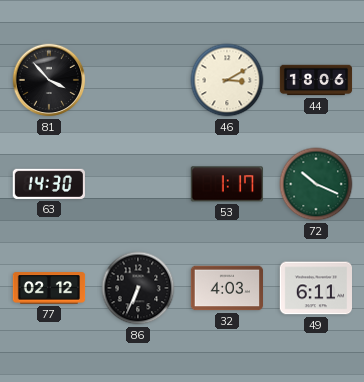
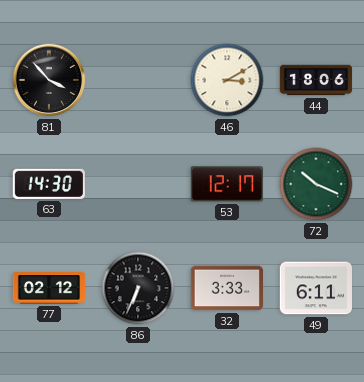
53: 1:17 -> 12:17
32: 4:03 -> 3:33
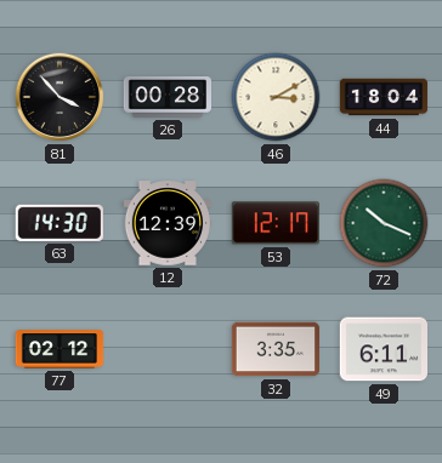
26: none -> 00:28
44: 18:06 -> 18:04
12: none -> 12:39
86: 6:34 -> none
32: 3:33 -> 3:35
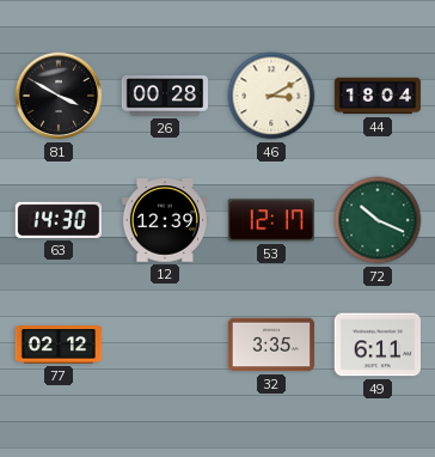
81: 3:53 -> 3:50
